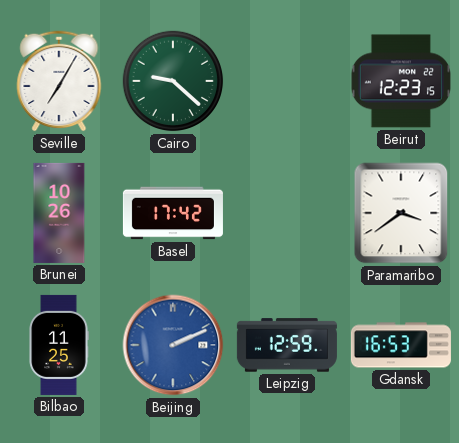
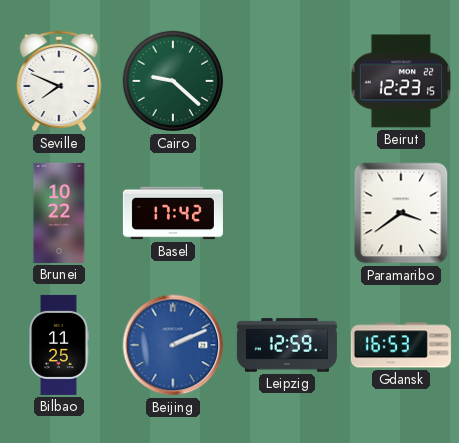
Seville: 7:05 -> 7:49
Brunei: 10:26 -> 10:22
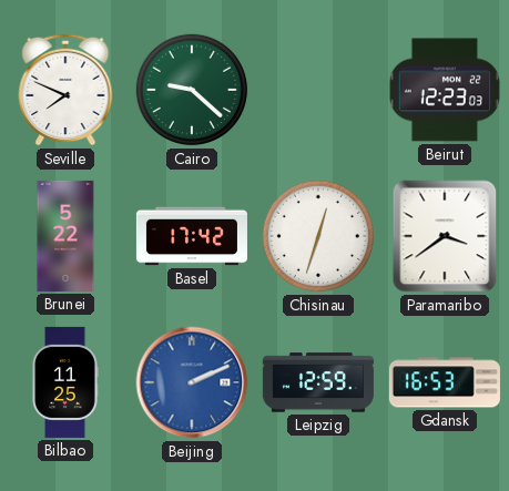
Beirut: 12:23:15 -> 12:23:03
Brunei: 10:22 -> 5:22
Chisinau: none -> 12:33
